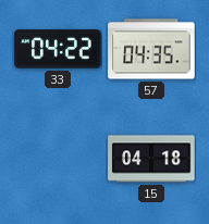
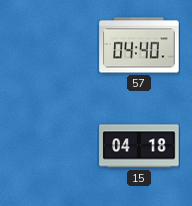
33: 04:22 -> none
57: 04:35 -> 04:40
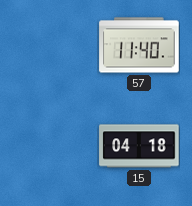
57: 04:40 -> 11:40
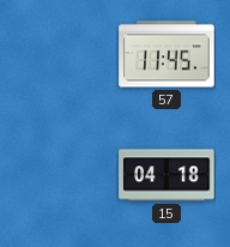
57: 11:40 -> 11:45
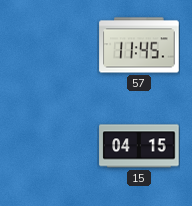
15: 04:18 -> 04:15
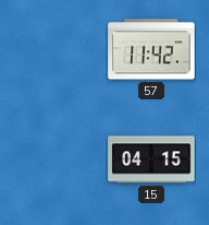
57: 11:45 -> 11:42
